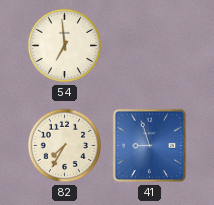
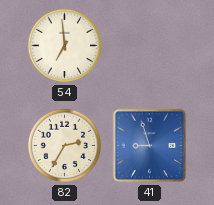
82: 7:35 -> 2:35
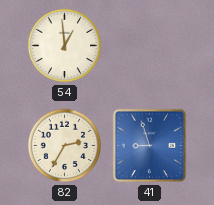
54: 6:59 -> 12:59
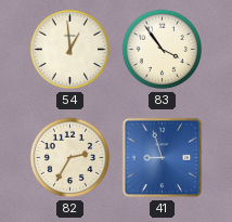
83: none -> 3:54
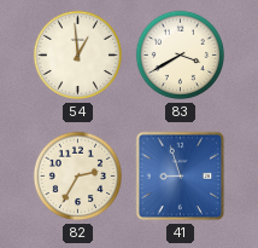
83: 3:54 -> 3:40
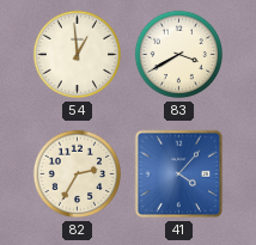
41: 8:57 -> 4:07
